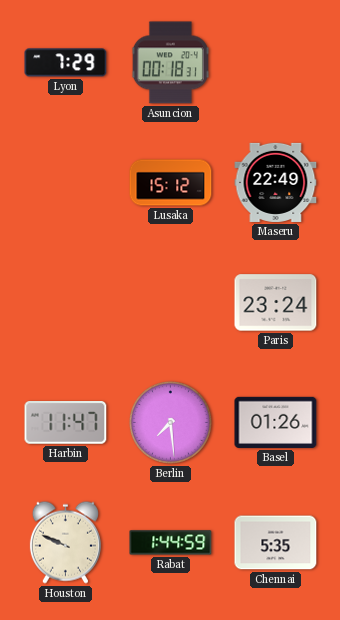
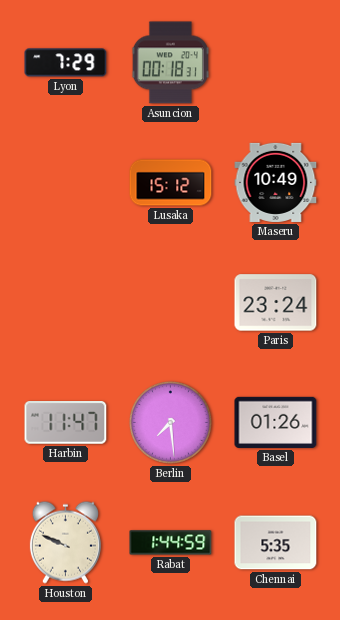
Maseru: 22:49 -> 10:49
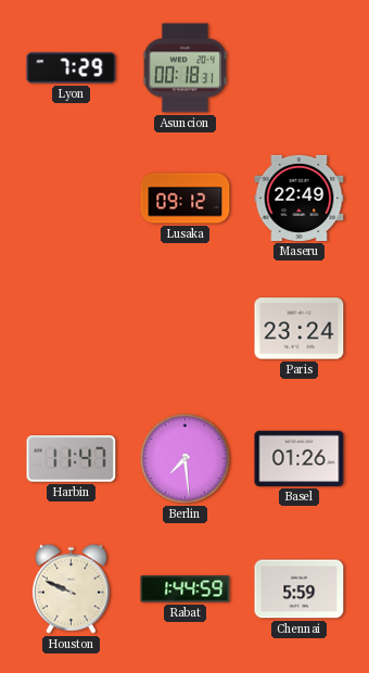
Lusaka: 15:12 -> 09:12
Maseru: 10:49 -> 22:49
Chennai: 5:35 -> 5:59
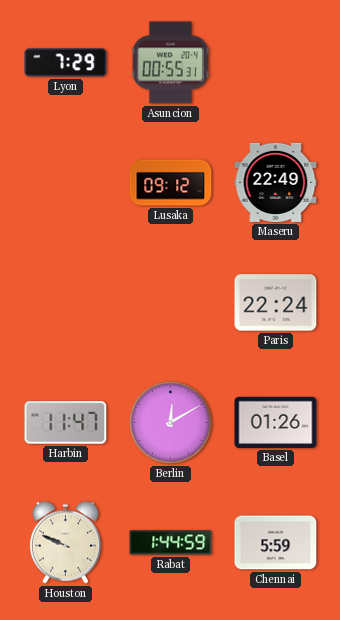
Asuncion: 00:18 -> 00:55
Paris: 23:24 -> 22:24
Berlin: 7:29 -> 12:10
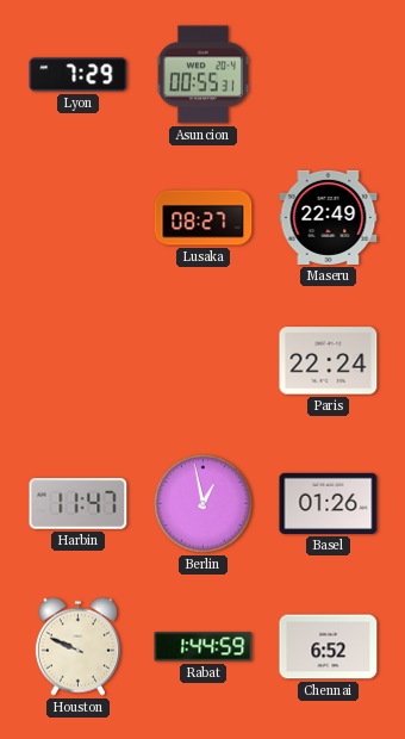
Lusaka: 09:12 -> 08:27
Berlin: 12:10 -> 12:58
Chennai: 5:59 -> 6:52
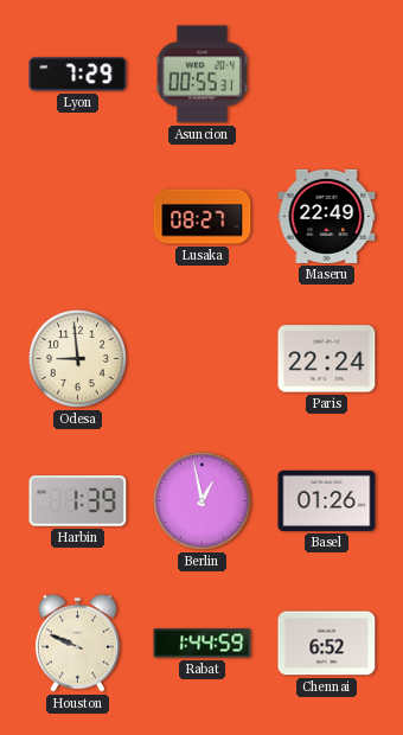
Odesa: none -> 8:59
Harbin: 11:47 -> 1:39
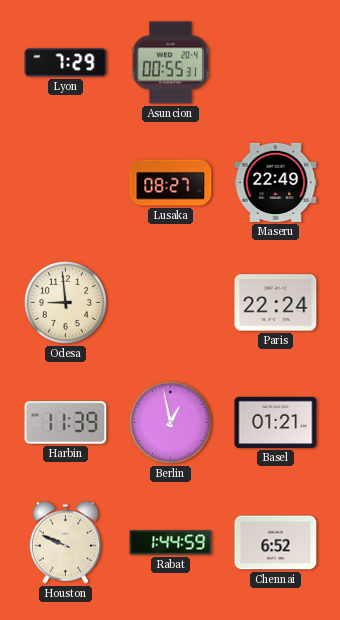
Harbin: 1:39 -> 11:39
Basel: 01:26 -> 01:21
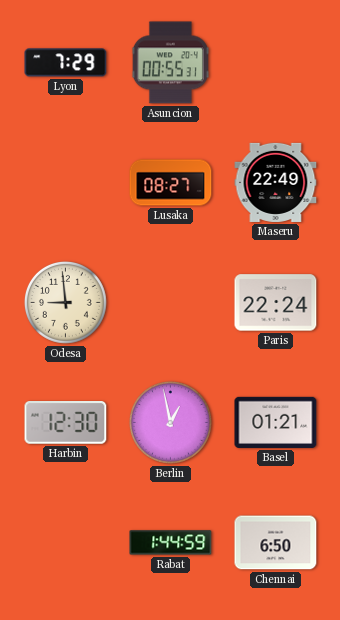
Harbin: 11:39 -> 12:30
Houston: 9:49 -> none
Chennai: 6:52 -> 6:50
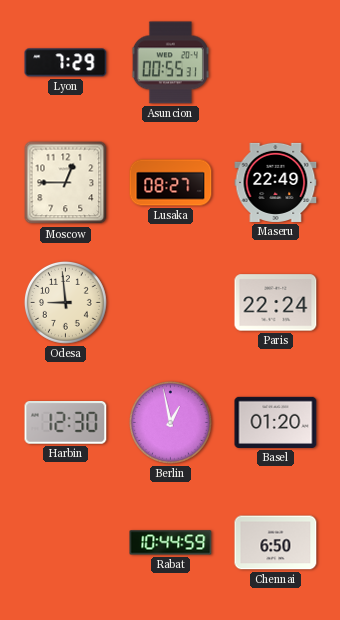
Moscow: none -> 12:45
Basel: 01:21 -> 01:20
Rabat: 1:44 -> 10:44
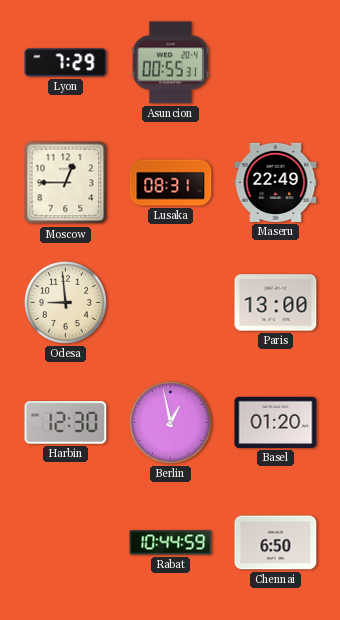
Lusaka: 08:27 -> 08:31
Paris: 22:24 -> 13:00
